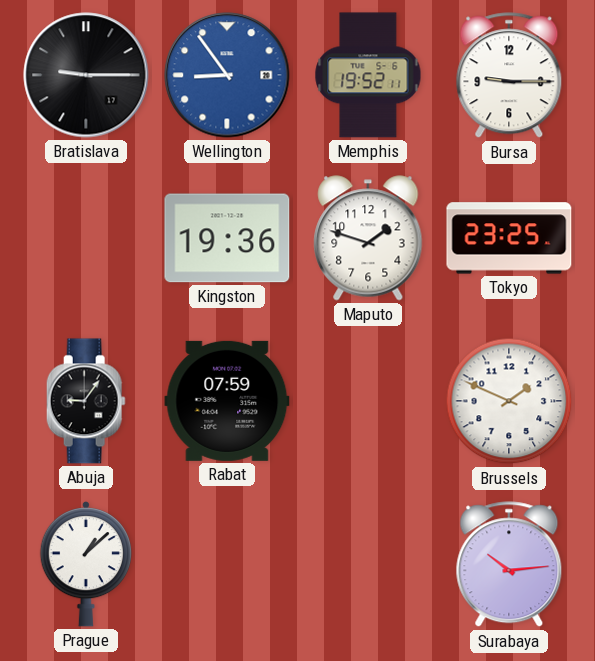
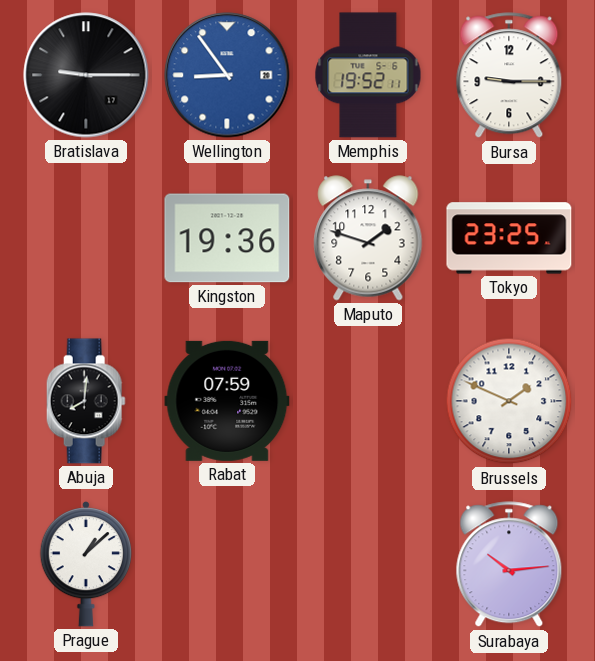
Abuja: 9:06 -> 8:01
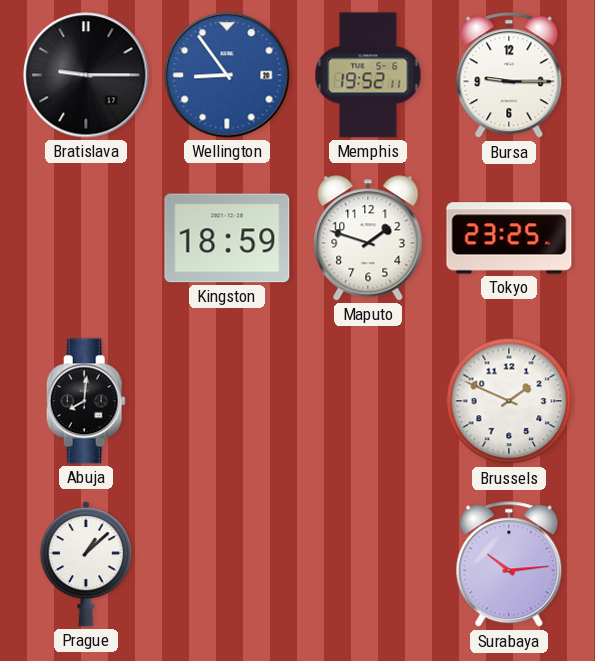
Kingston: 19:36 -> 18:59
Rabat: 07:59 -> none
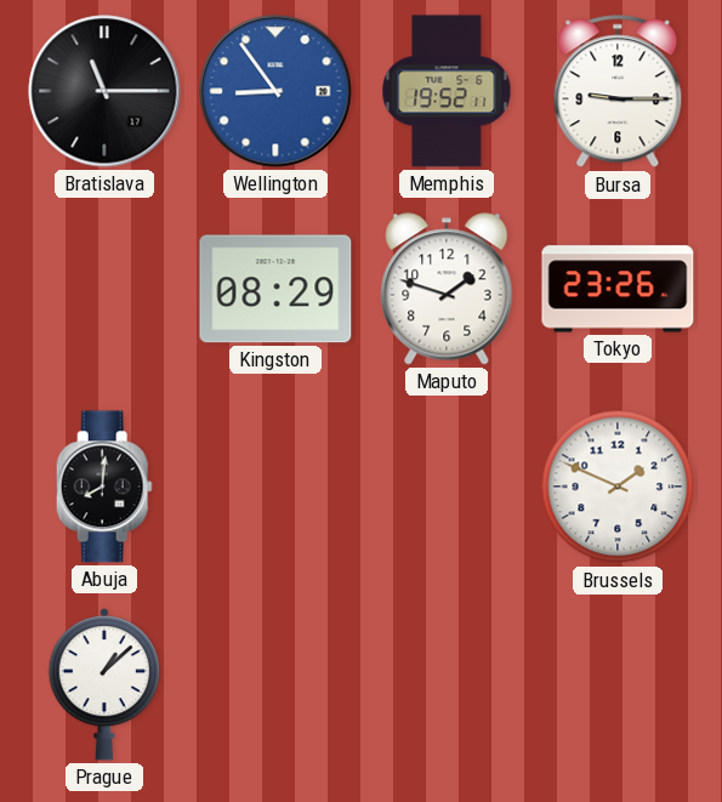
Bratislava: 9:15 -> 11:15
Kingston: 18:59 -> 08:29
Tokyo: 23:25 -> 23:26
Surabaya: 10:14 -> none
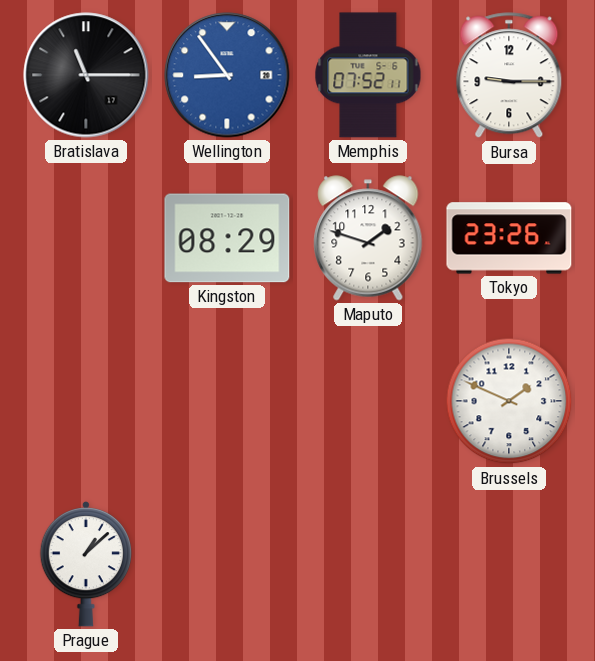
Memphis: 19:52 -> 07:52
Abuja: 8:01 -> none
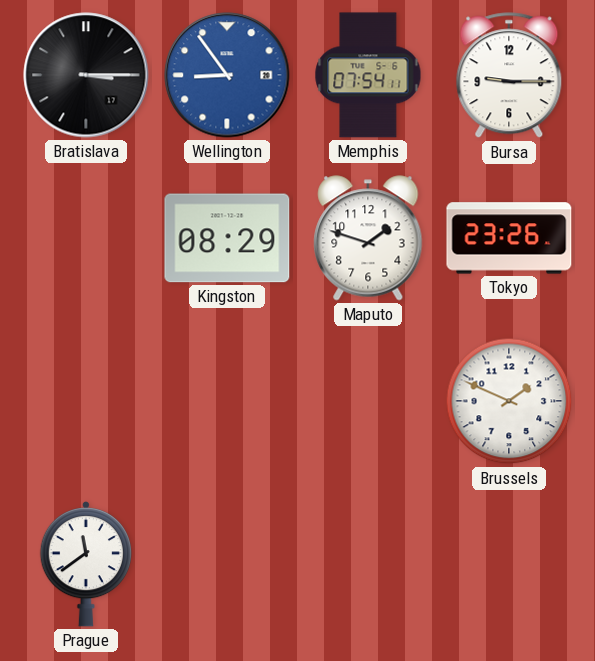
Bratislava: 11:15 -> 3:15
Memphis: 07:52 -> 07:54
Prague: 1:08 -> 11:39
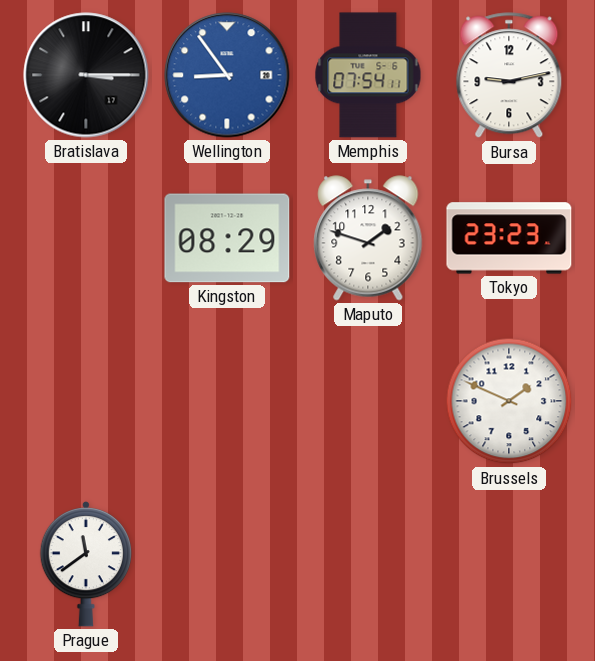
Bursa: 9:15 -> 9:13
Tokyo: 23:26 -> 23:23
